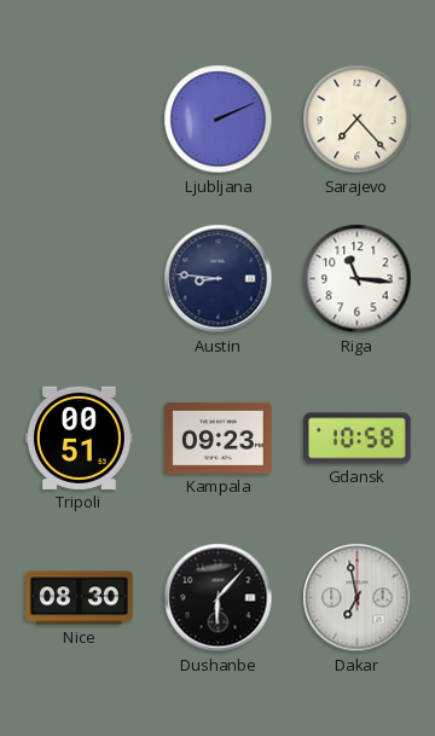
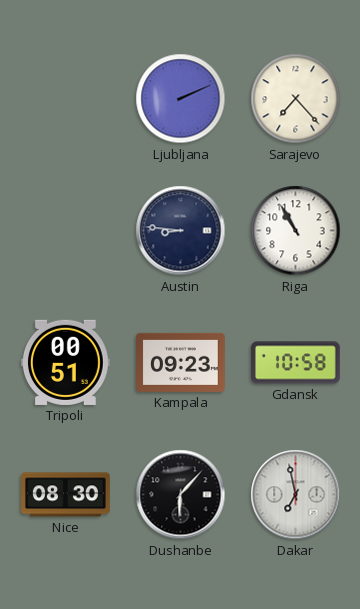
Riga: 11:16 -> 10:55
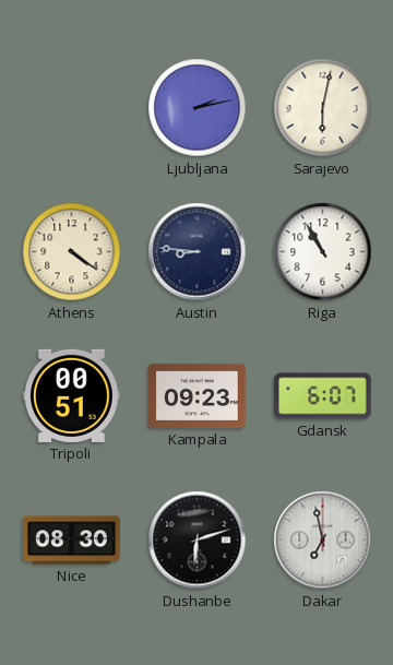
Ljubljana: 2:11 -> 2:13
Sarajevo: 7:23 -> 6:02
Athens: none -> 4:21
Gdansk: 10:58 -> 6:07
Dushanbe: 6:07 -> 6:12
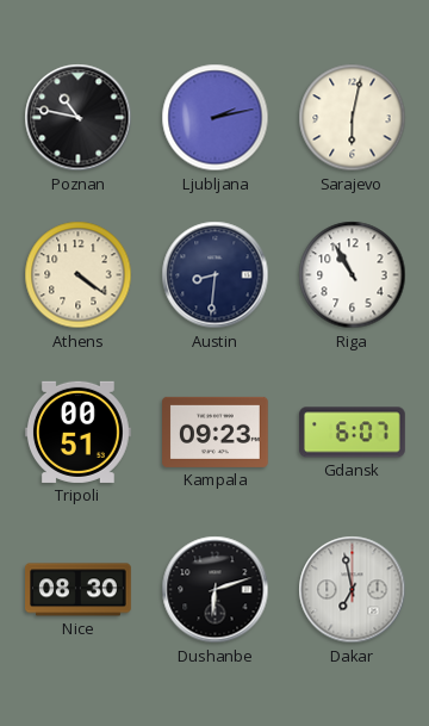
Poznan: none -> 10:47
Austin: 8:46 -> 8:31
